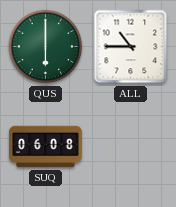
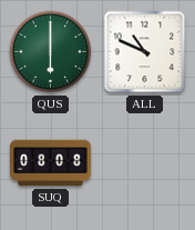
ALL: 10:45 -> 10:49
SUQ: 06:08 -> 08:08
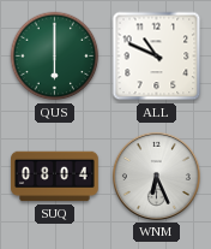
SUQ: 08:08 -> 08:04
WNM: none -> 6:26
